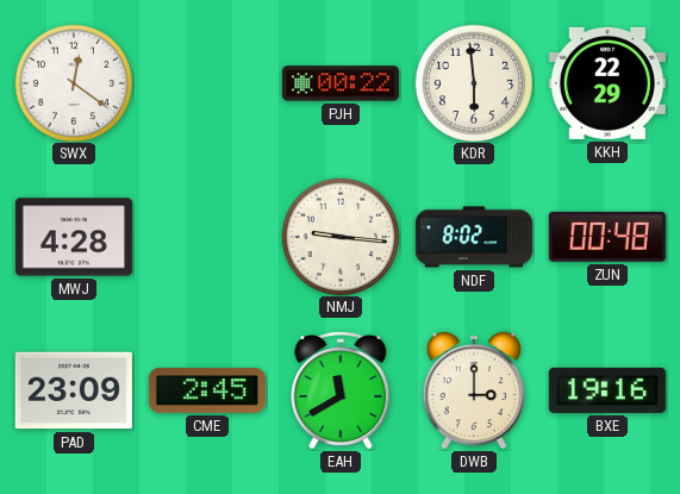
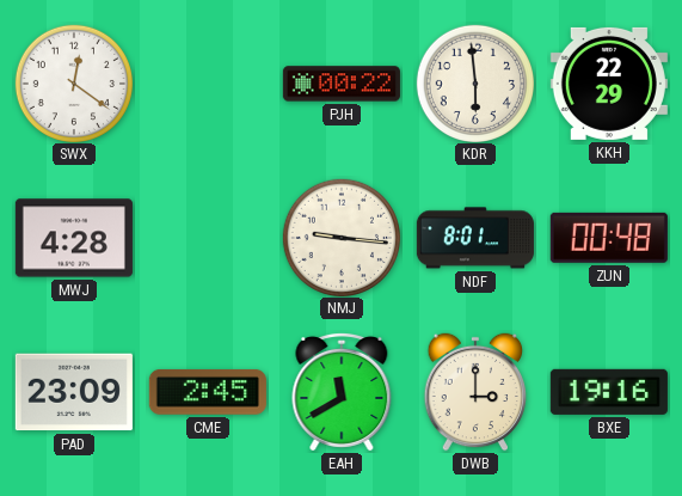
NDF: 8:02 -> 8:01
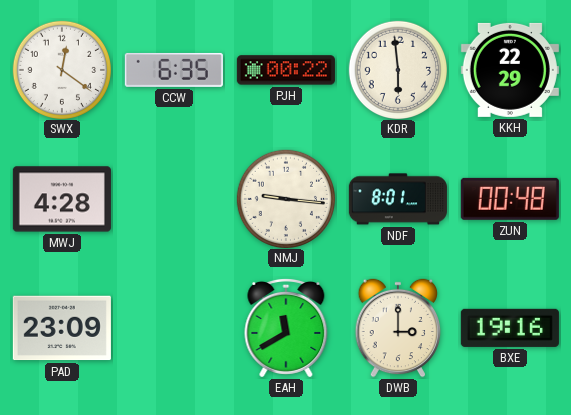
CCW: none -> 6:35
CME: 2:45 -> none
